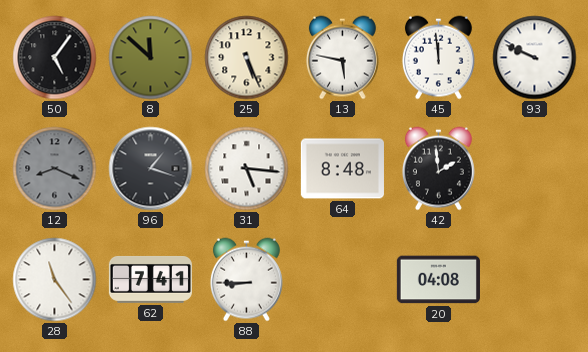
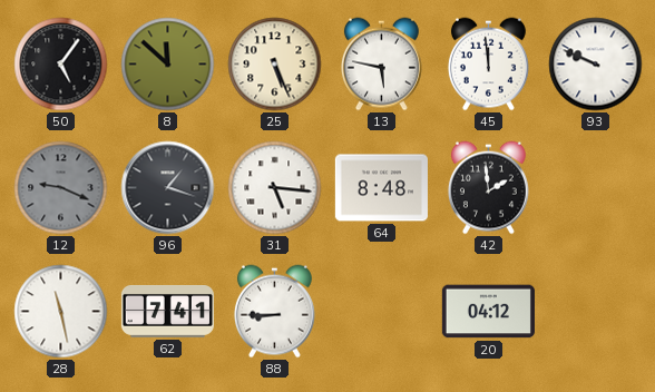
12: 8:19 -> 9:19
28: 11:24 -> 11:28
20: 04:08 -> 04:12
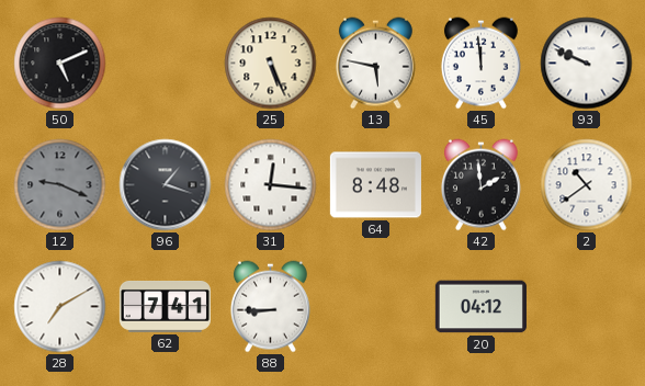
50: 5:06 -> 5:11
8: 11:52 -> none
31: 5:16 -> 12:16
2: none -> 10:39
28: 11:28 -> 7:10
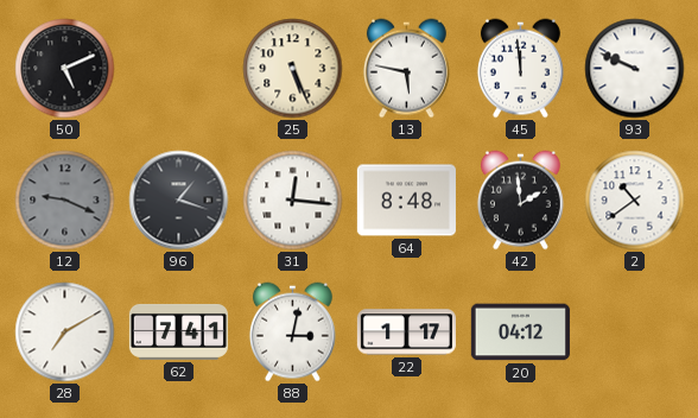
88: 8:45 -> 3:02
22: none -> 1:17
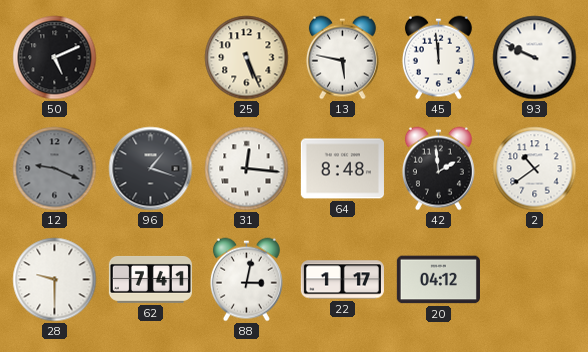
28: 7:10 -> 9:30
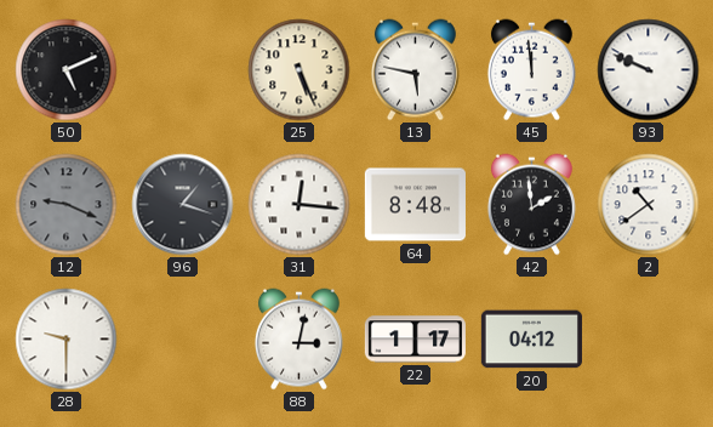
62: 7:41 -> none
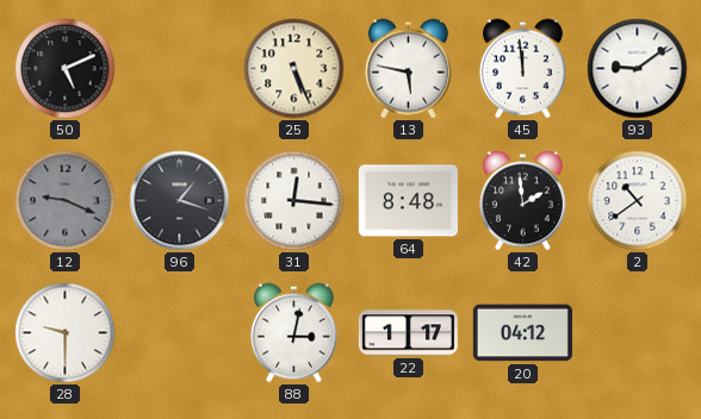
93: 9:49 -> 9:09
